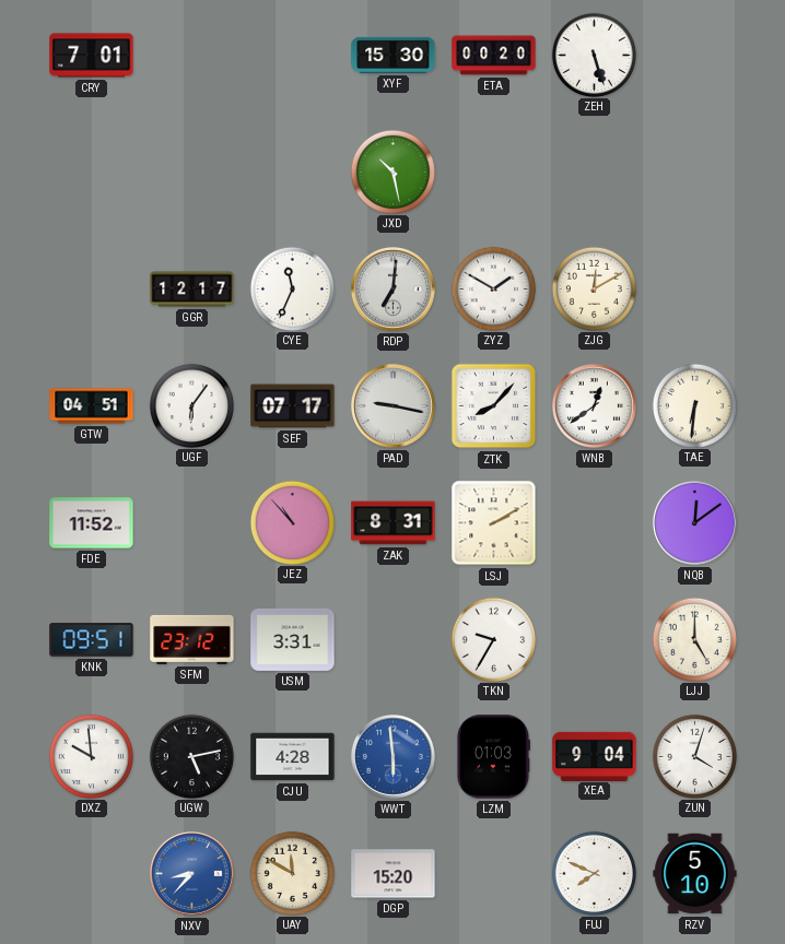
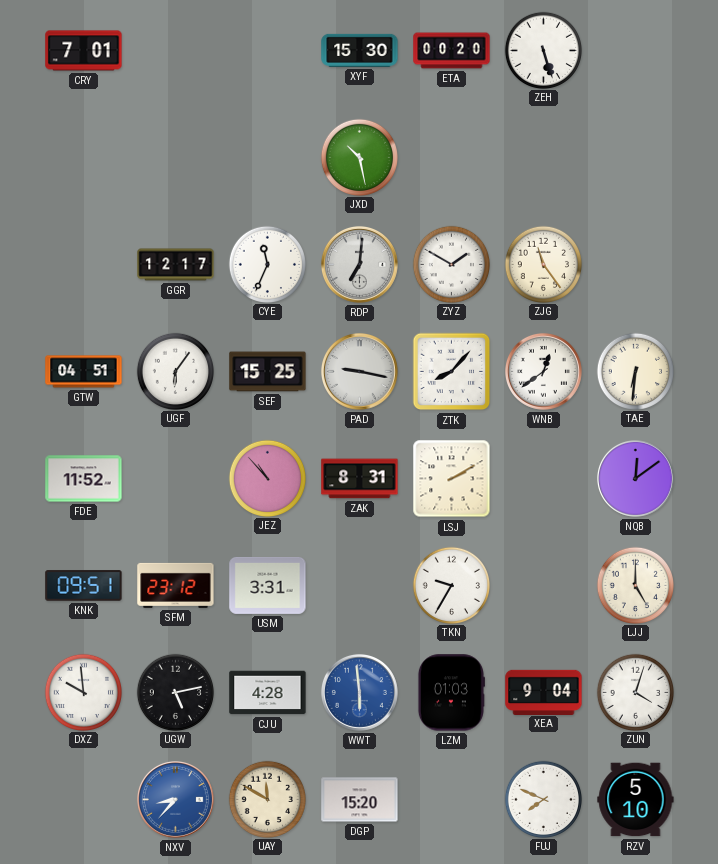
ZJG: 12:10 -> 11:24
SEF: 07:17 -> 15:25
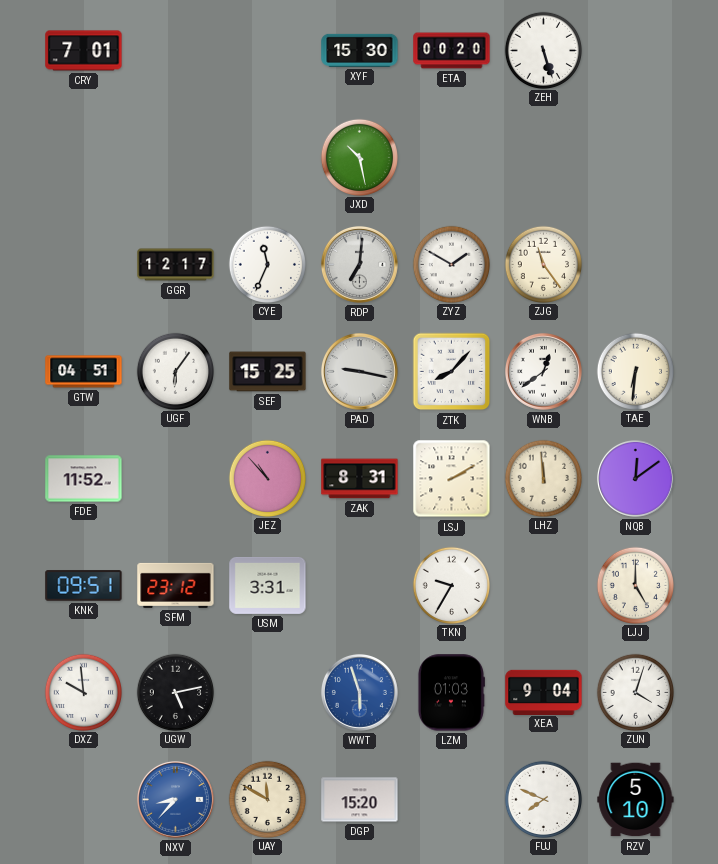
LHZ: none -> 11:59
CJU: 4:28 -> none
WWT: 5:59 -> 5:57
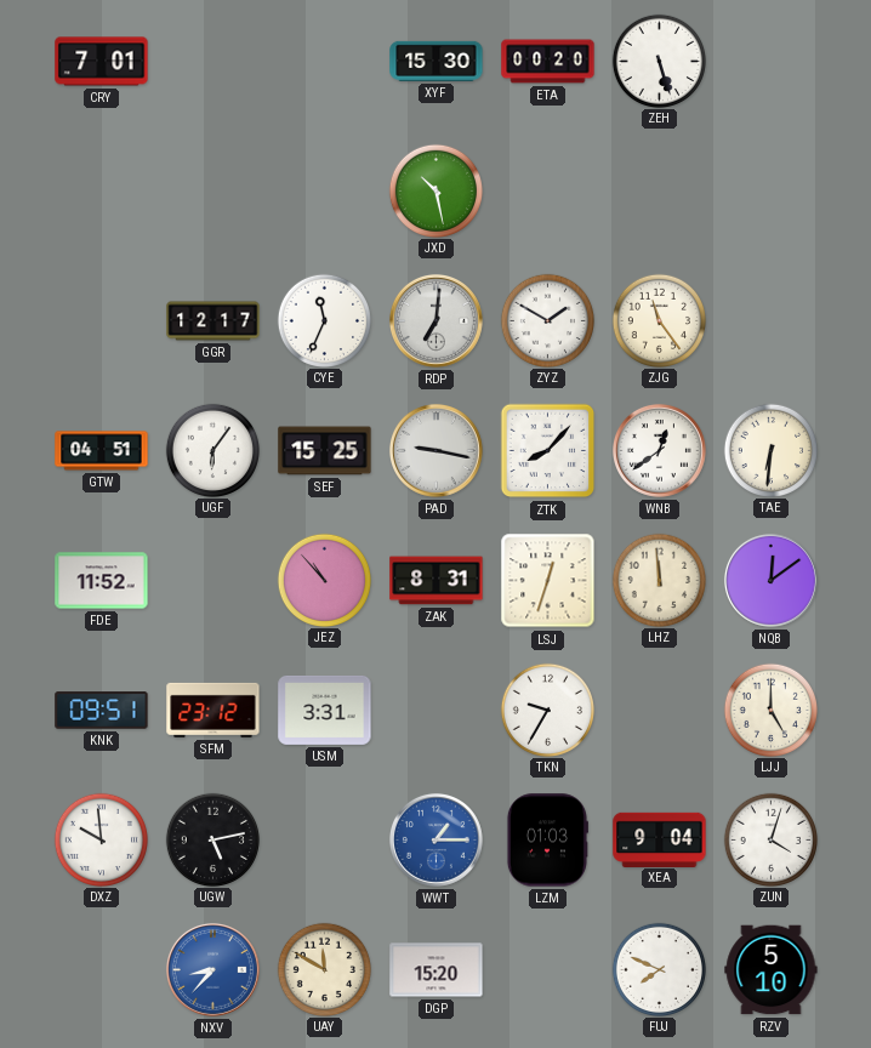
LSJ: 2:10 -> 12:33
WWT: 5:57 -> 1:15
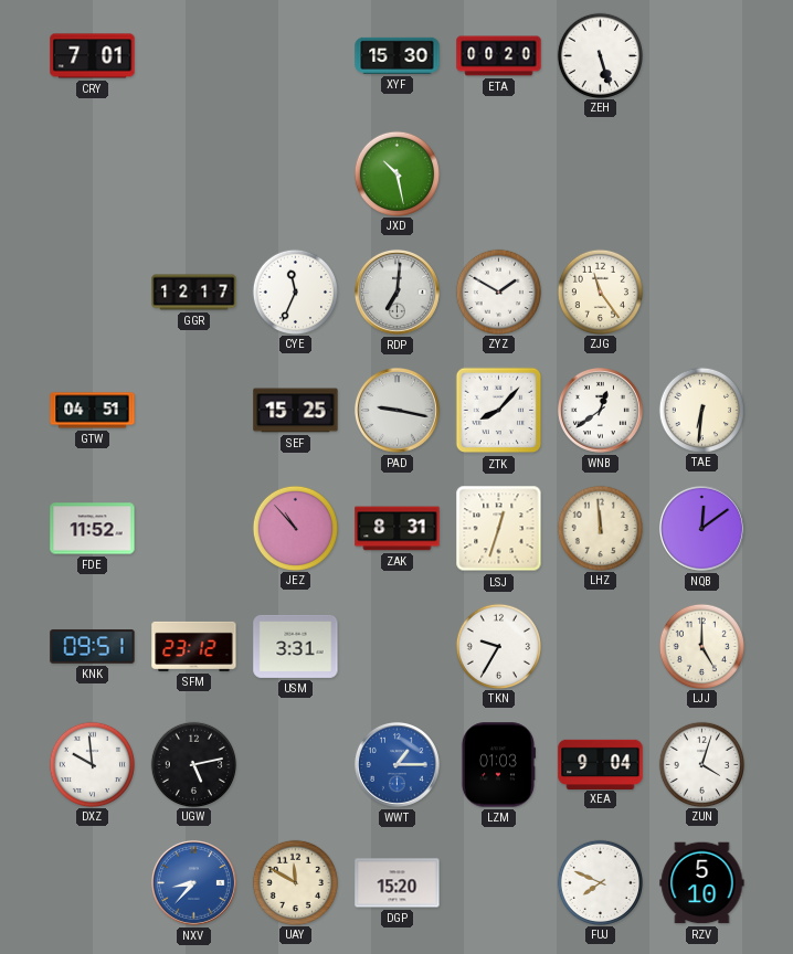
UGF: 6:06 -> none
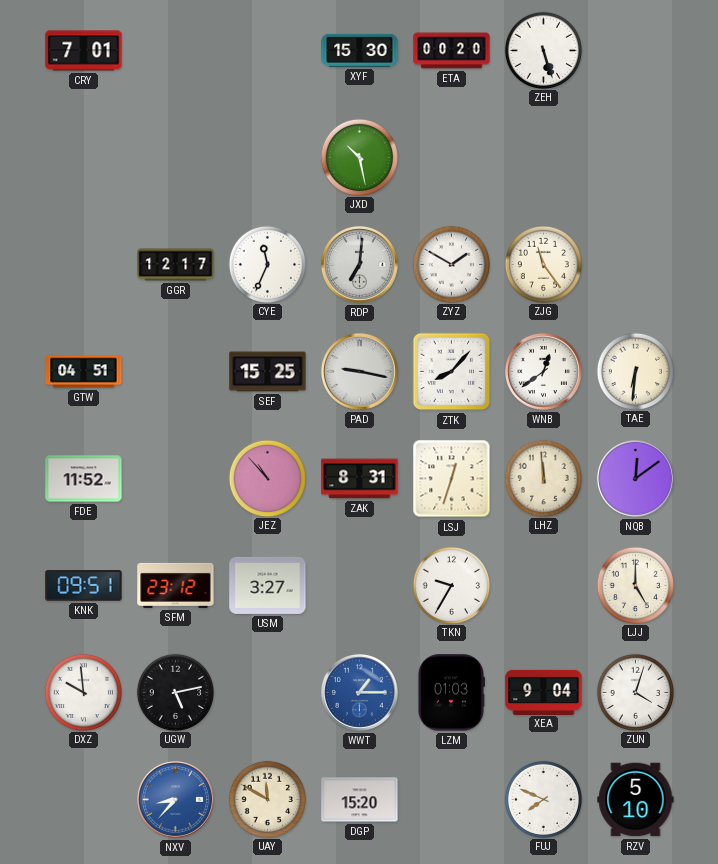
USM: 3:31 -> 3:27
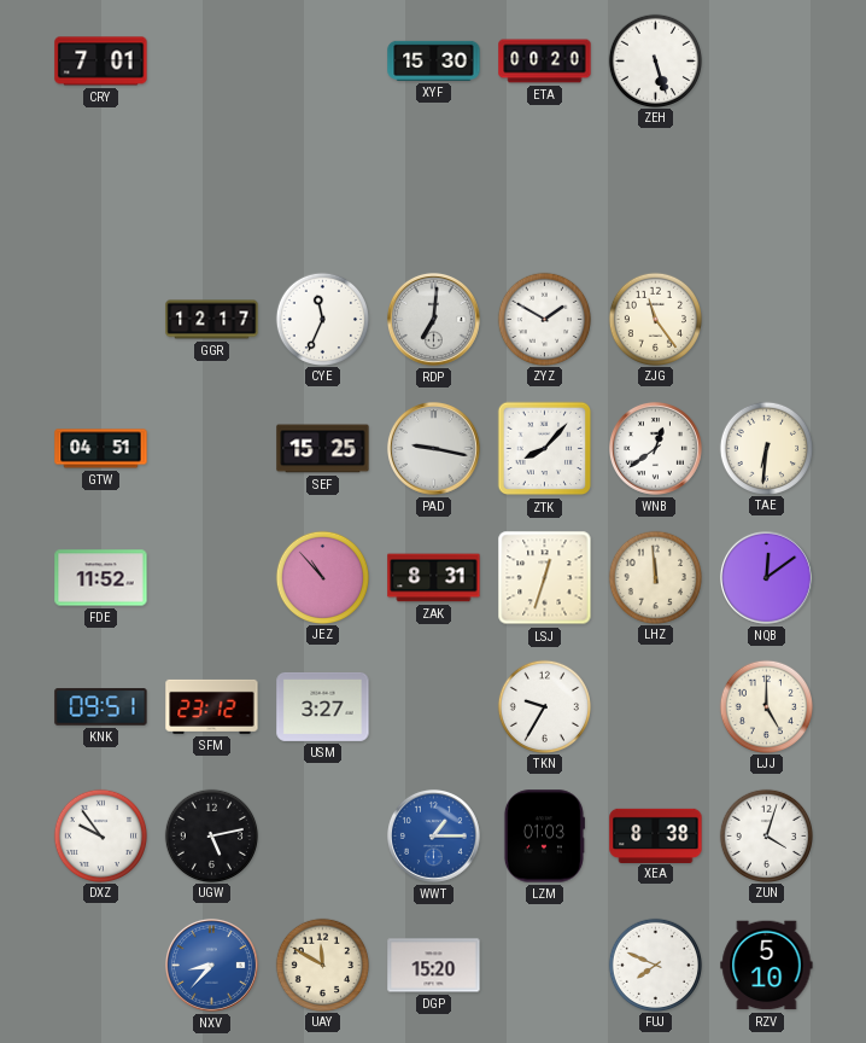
JXD: 10:28 -> none
DXZ: 9:59 -> 9:54
XEA: 9:04 -> 8:38
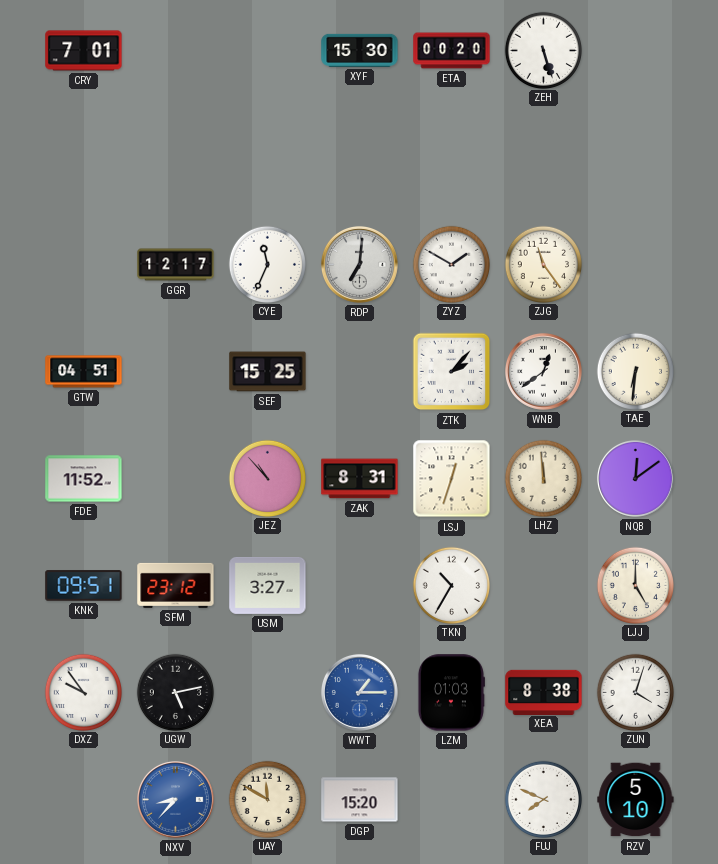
PAD: 9:17 -> none
ZTK: 8:07 -> 2:07
TKN: 9:35 -> 10:35
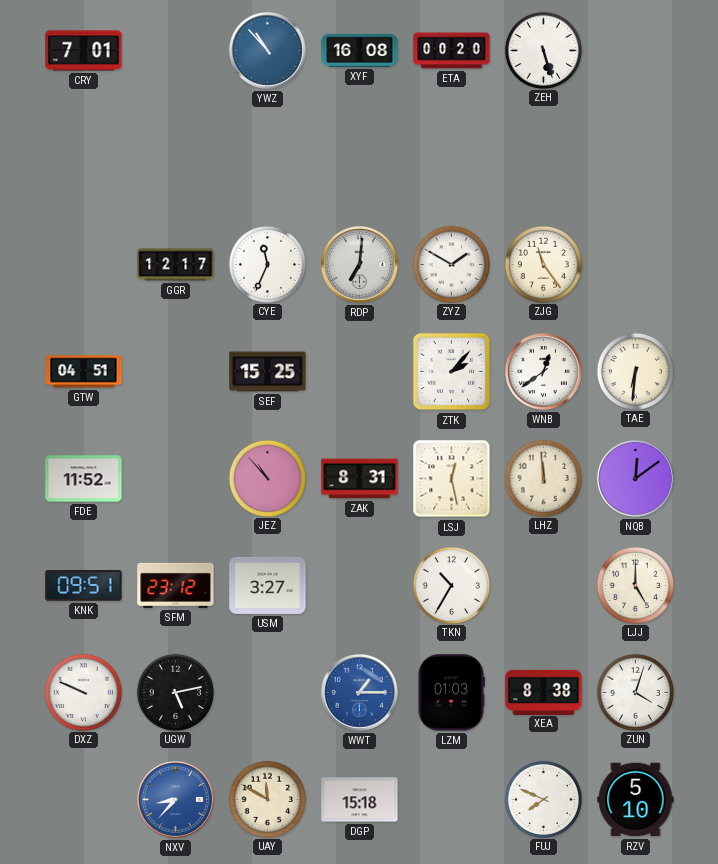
YWZ: none -> 10:53
XYF: 15:30 -> 16:08
LSJ: 12:33 -> 12:28
DXZ: 9:54 -> 9:49
DGP: 15:20 -> 15:18
